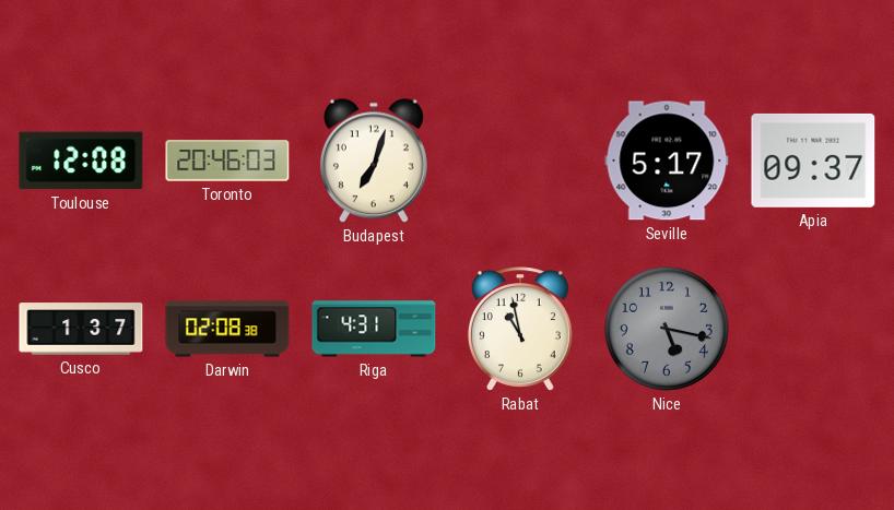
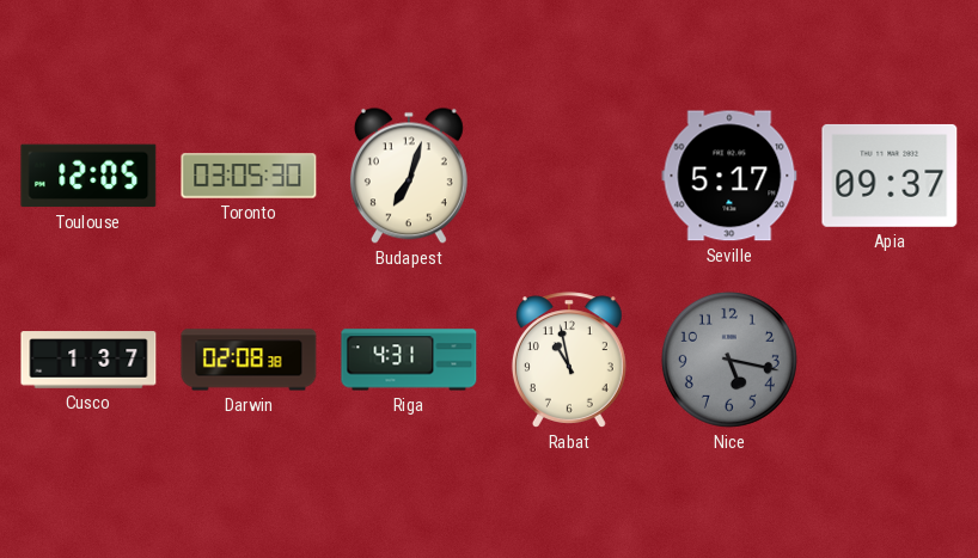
Toulouse: 12:08 -> 12:05
Toronto: 20:46 -> 03:05
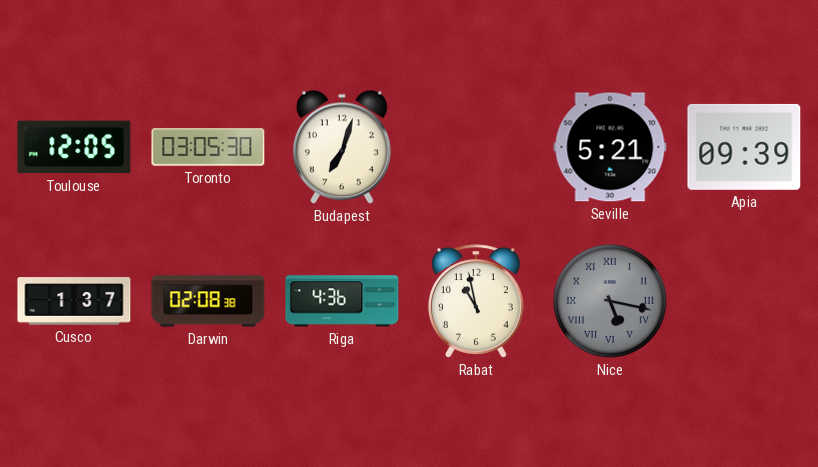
Seville: 5:17 -> 5:21
Apia: 09:37 -> 09:39
Riga: 4:31 -> 4:36
Nice numerals: Arabic -> Roman
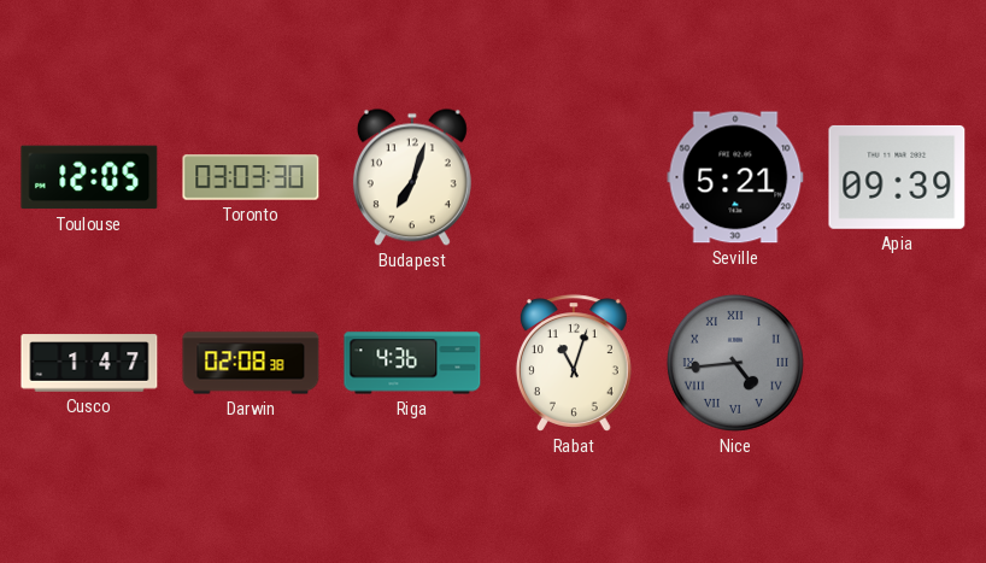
Toronto: 03:05 -> 03:03
Cusco: 1:37 -> 1:47
Rabat: 10:58 -> 11:03
Nice: 5:17 -> 4:44
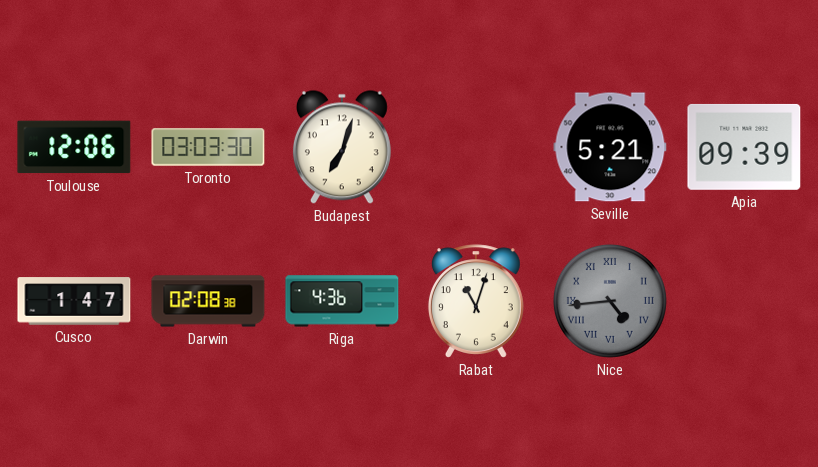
Toulouse: 12:05 -> 12:06
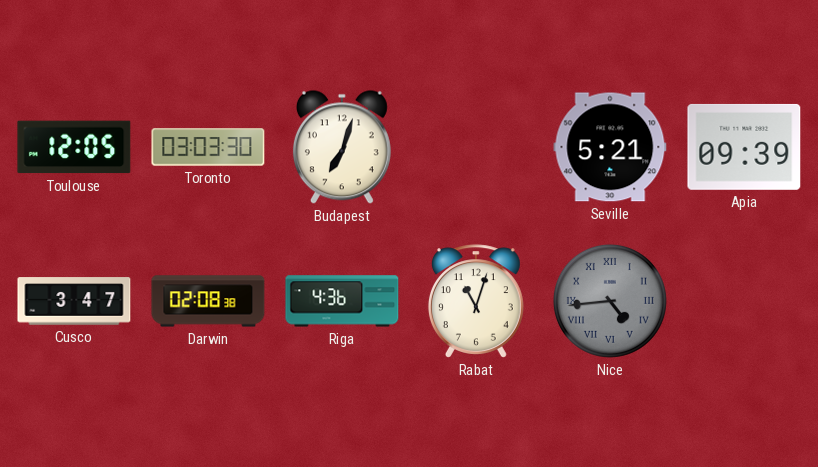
Toulouse: 12:06 -> 12:05
Cusco: 1:47 -> 3:47
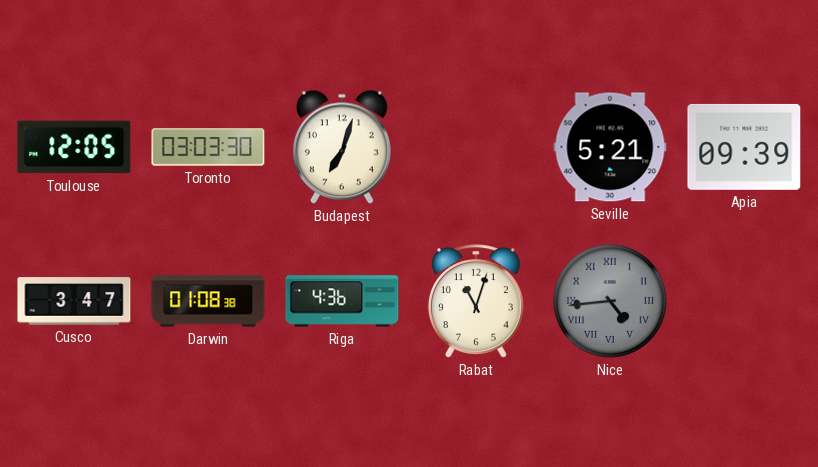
Darwin: 02:08 -> 01:08
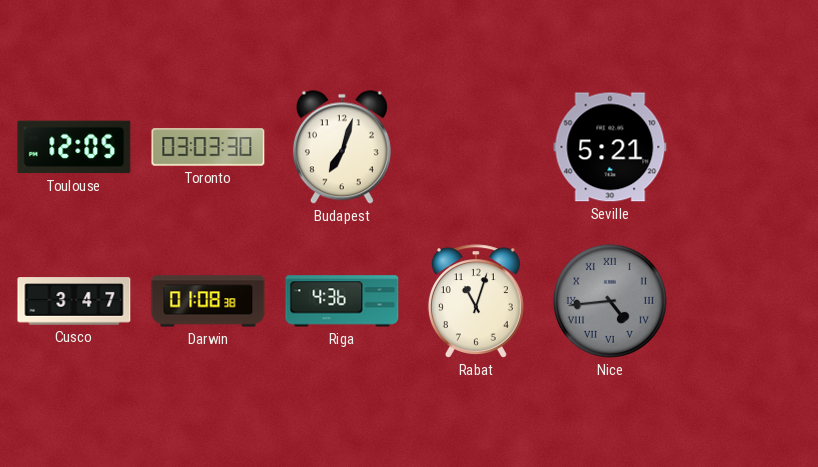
Apia: 09:39 -> none
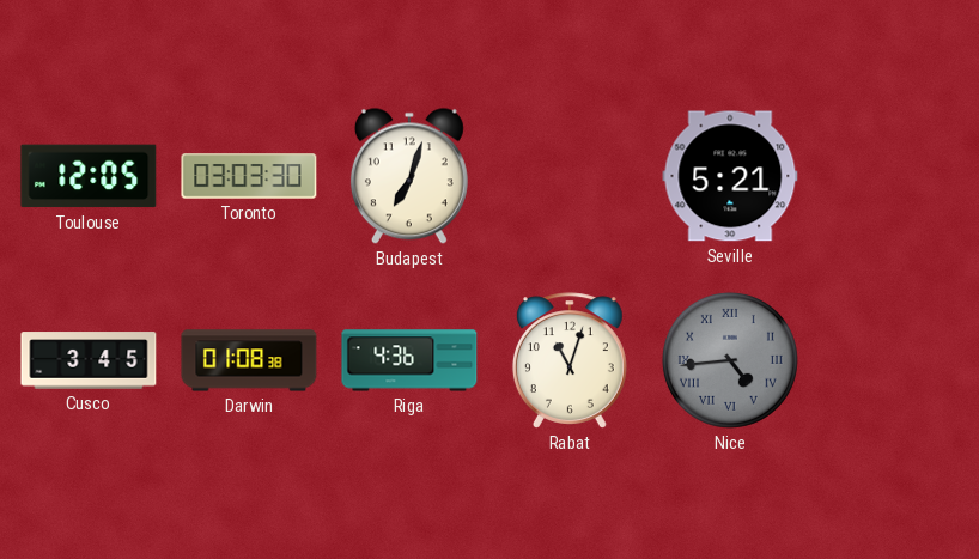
Cusco: 3:47 -> 3:45
